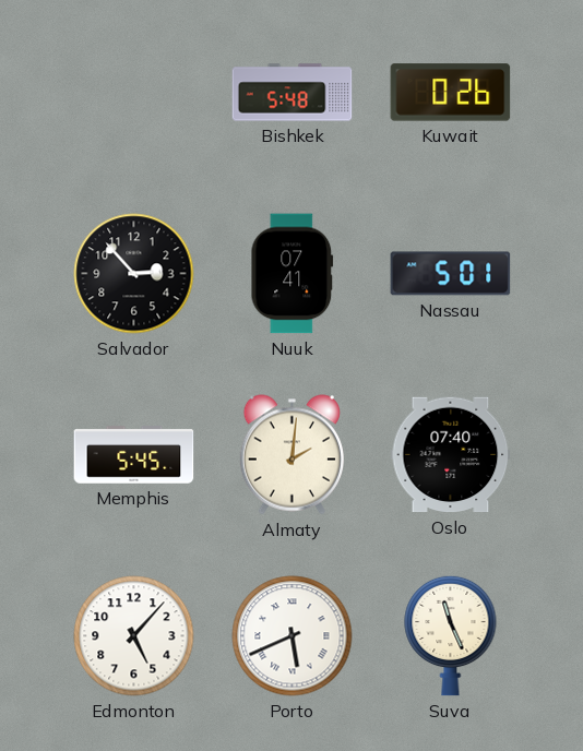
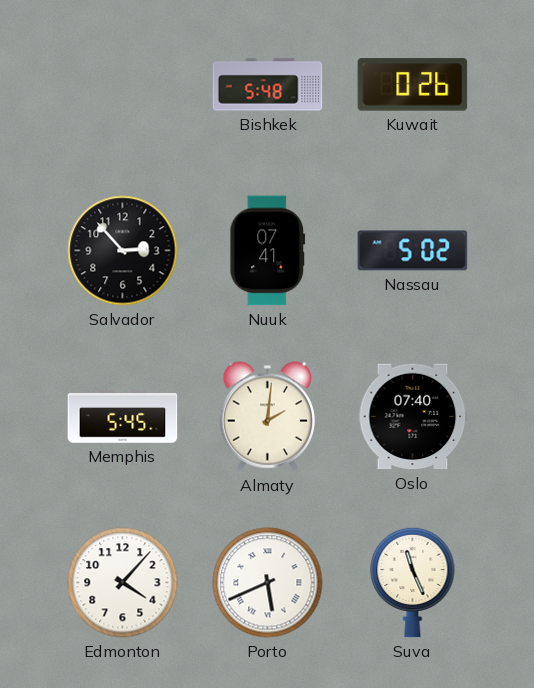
Nassau: 5:01 -> 5:02
Edmonton: 5:07 -> 4:07
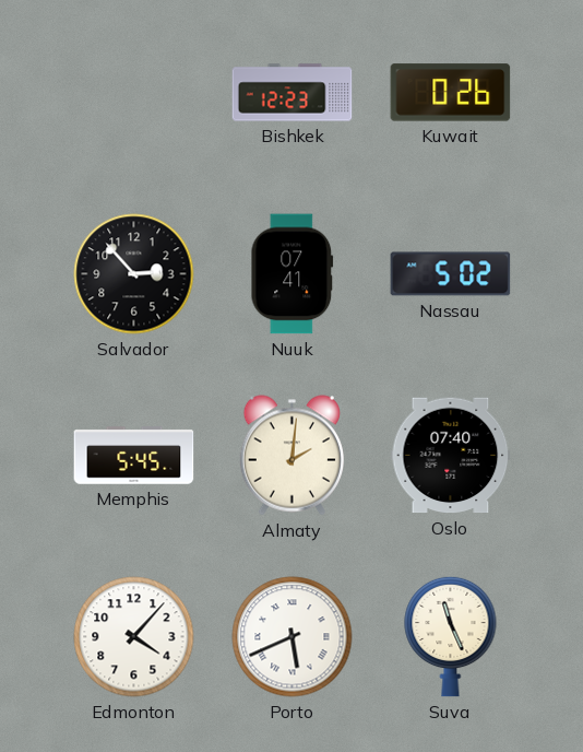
Bishkek: 5:48 -> 12:23
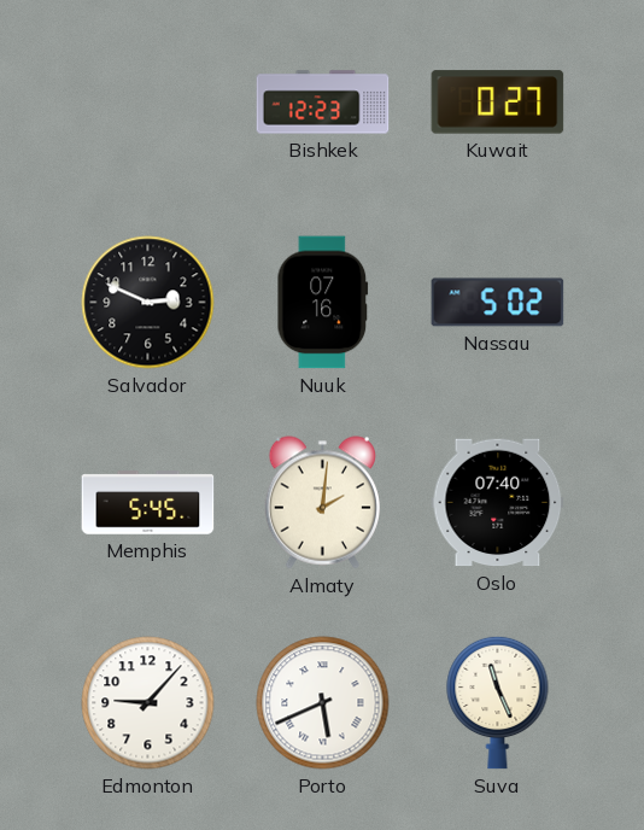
Kuwait: 0:26 -> 0:27
Salvador: 2:53 -> 2:49
Nuuk: 07:41 -> 07:16
Edmonton: 4:07 -> 9:07
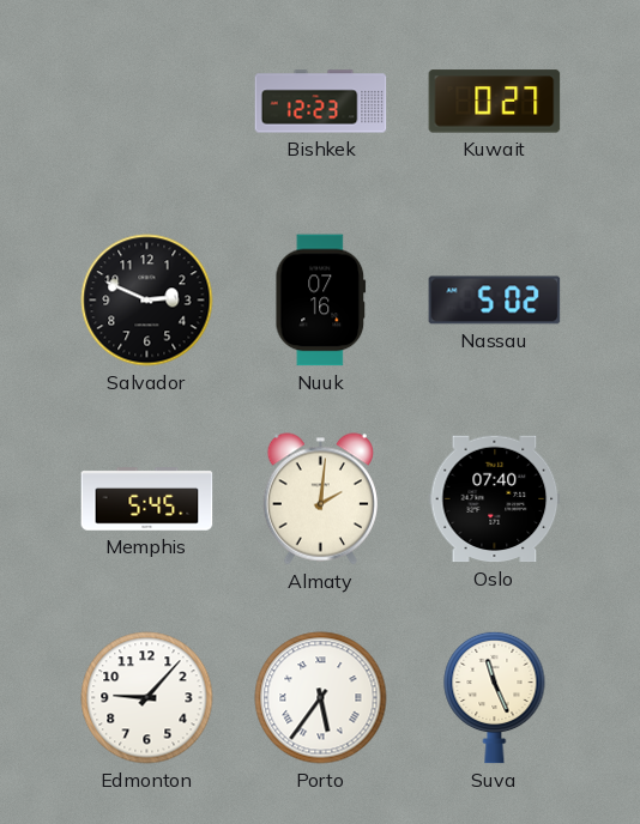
Porto: 5:41 -> 5:36
